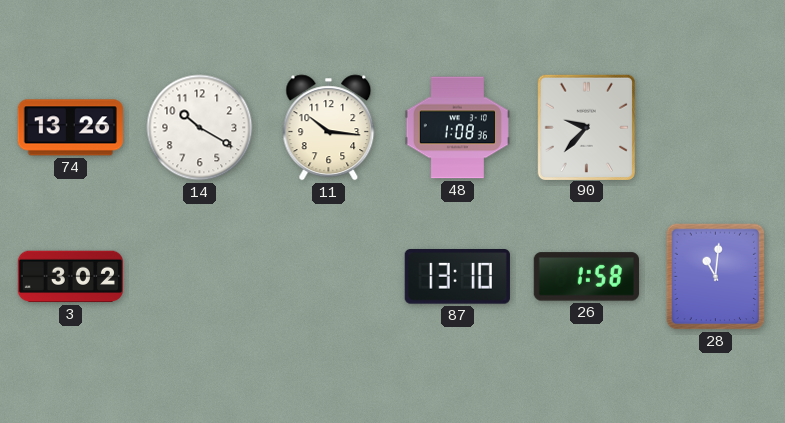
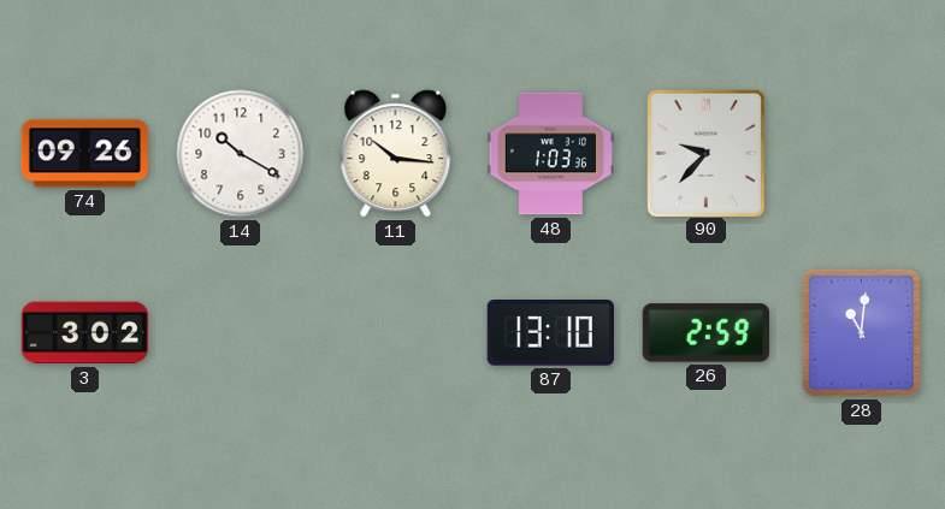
74: 13:26 -> 09:26
48: 1:08 -> 1:03
26: 1:58 -> 2:59
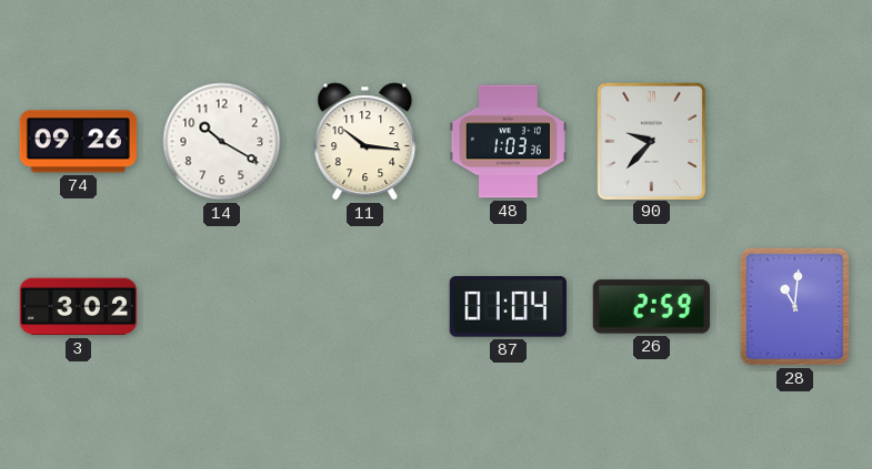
87: 13:10 -> 01:04
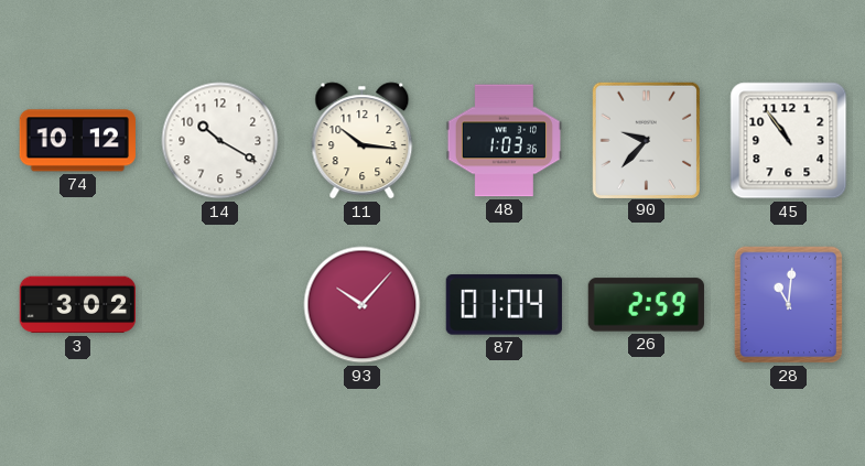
74: 09:26 -> 10:12
45: none -> 10:54
93: none -> 10:07
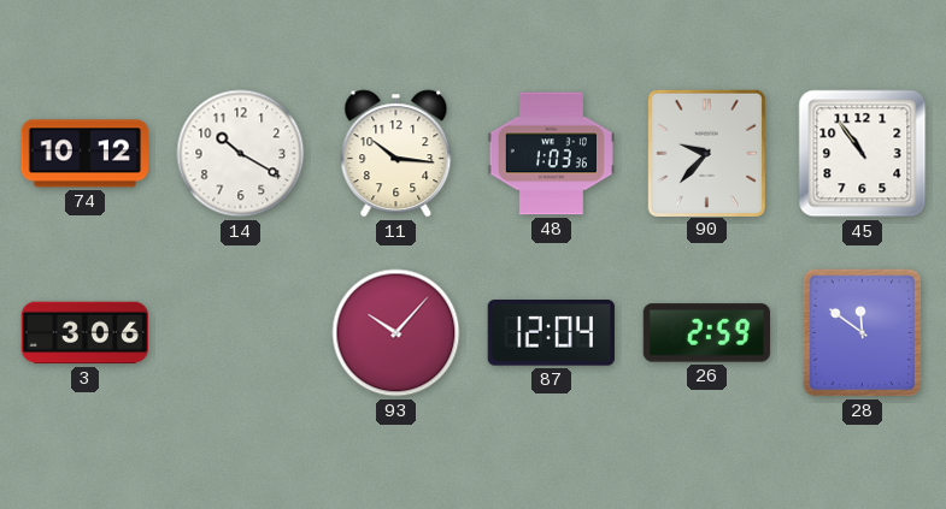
3: 3:02 -> 3:06
87: 01:04 -> 12:04
28: 11:01 -> 11:51
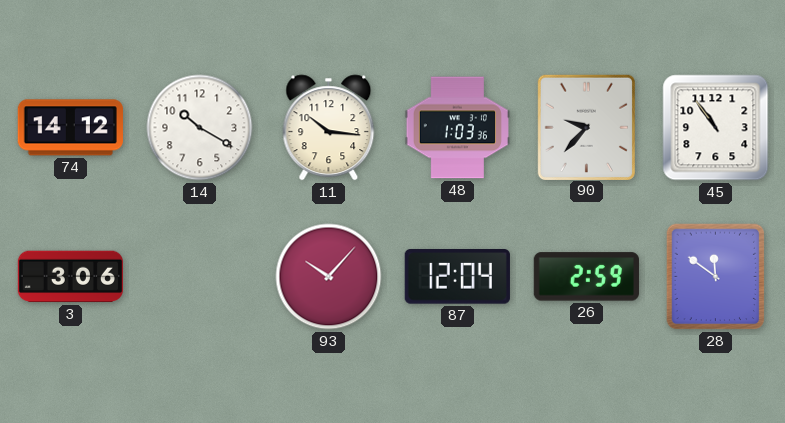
74: 10:12 -> 14:12
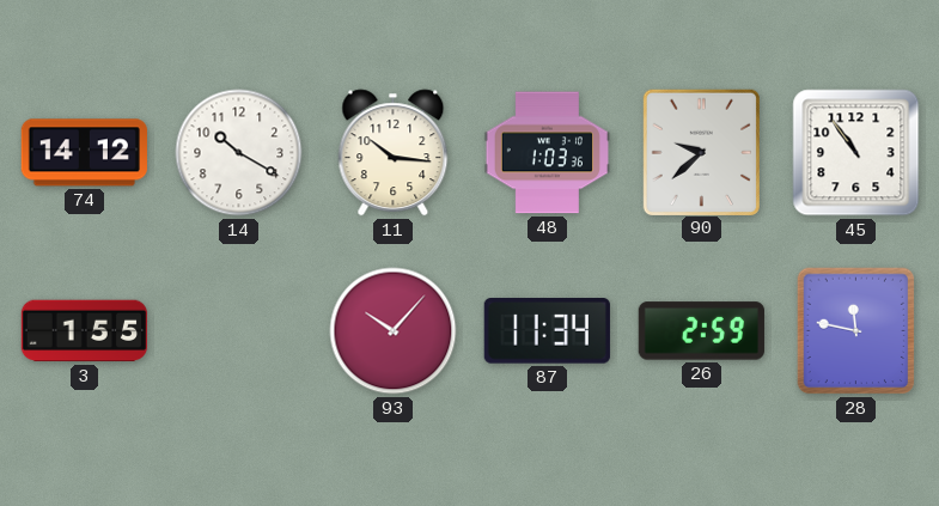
90: 9:37 -> 9:38
3: 3:06 -> 1:55
87: 12:04 -> 11:34
28: 11:51 -> 11:47
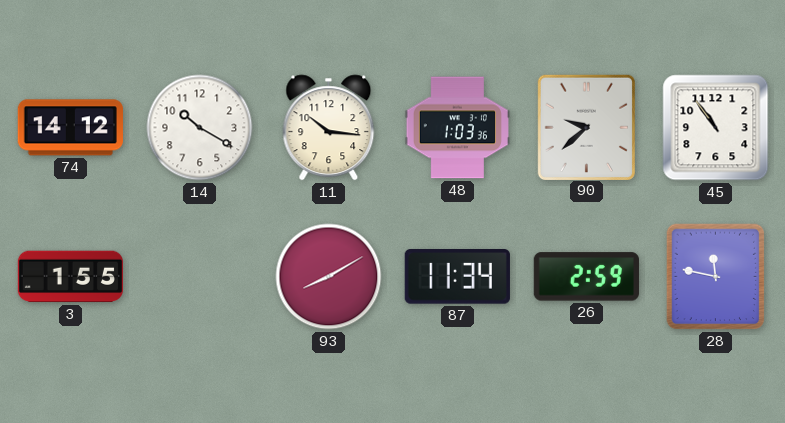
93: 10:07 -> 8:10
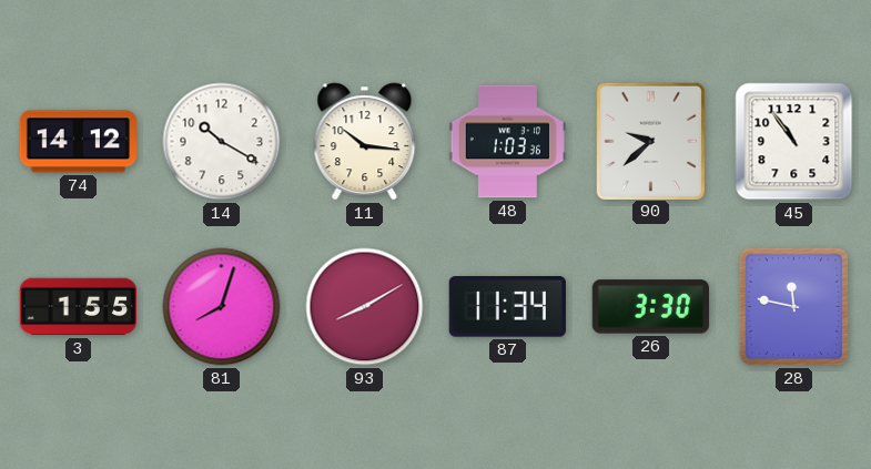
81: none -> 8:03
26: 2:59 -> 3:30
